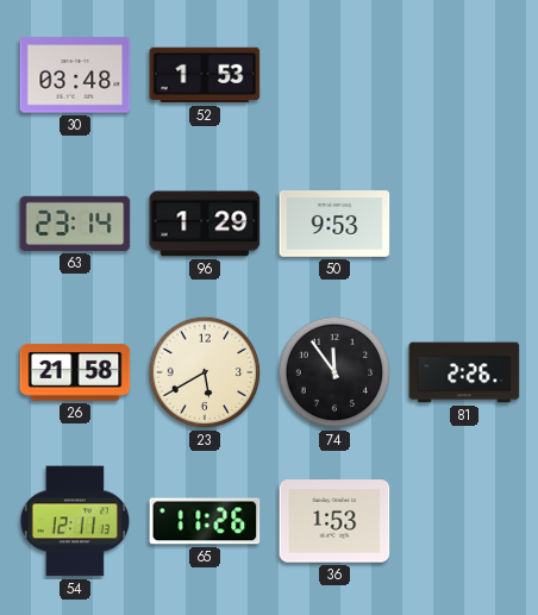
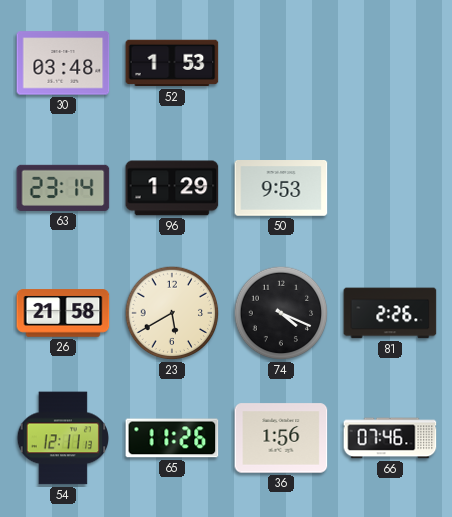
74: 11:54 -> 4:19
36: 1:53 -> 1:56
66: none -> 07:46
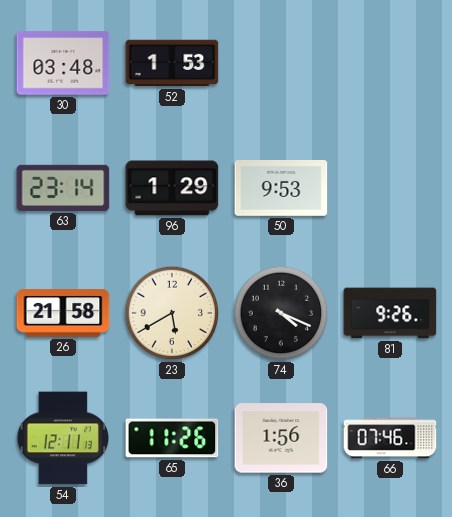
81: 2:26 -> 9:26
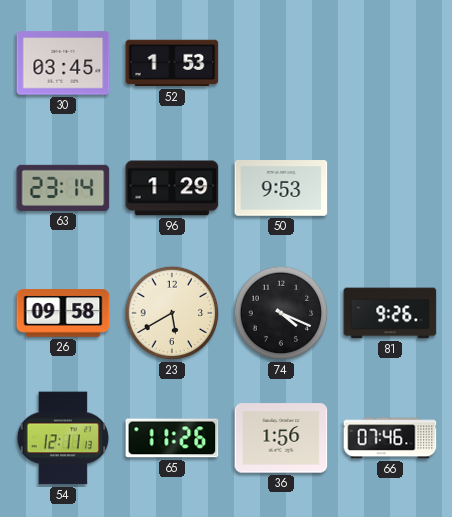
30: 03:48 -> 03:45
26: 21:58 -> 09:58
